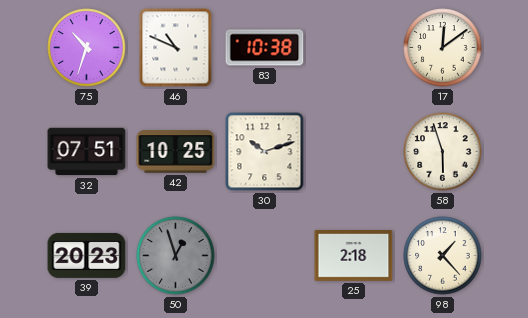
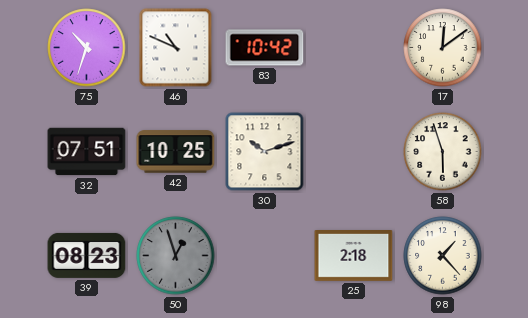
83: 10:38 -> 10:42
39: 20:23 -> 08:23
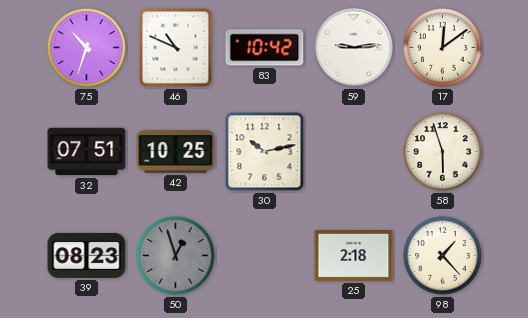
59: none -> 9:14
30: 10:12 -> 10:13
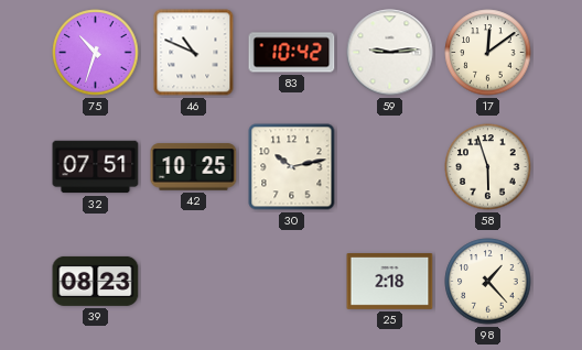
50: 12:57 -> none
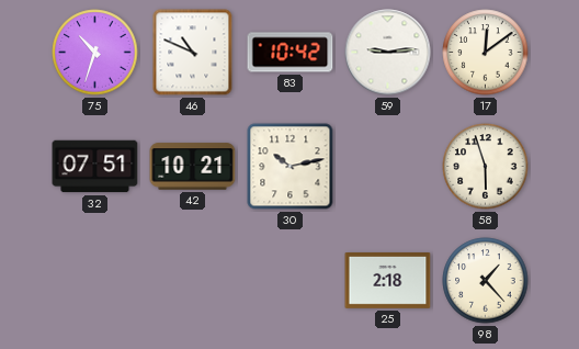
42: 10:25 -> 10:21
39: 08:23 -> none
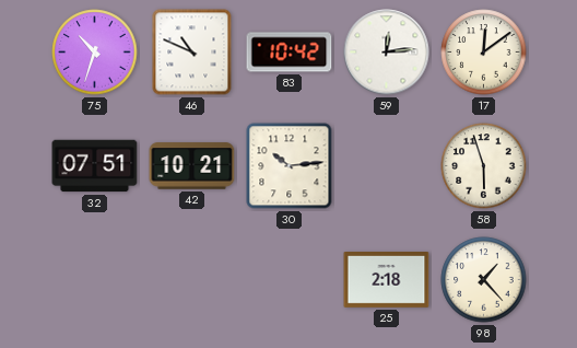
59: 9:14 -> 12:14
30: 10:13 -> 10:14
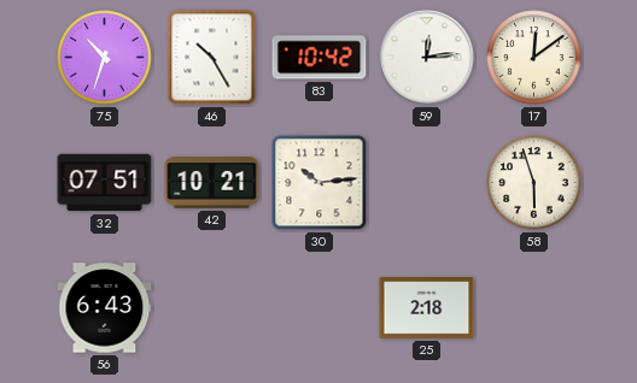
46: 10:49 -> 10:25
56: none -> 6:43
98: 1:23 -> none
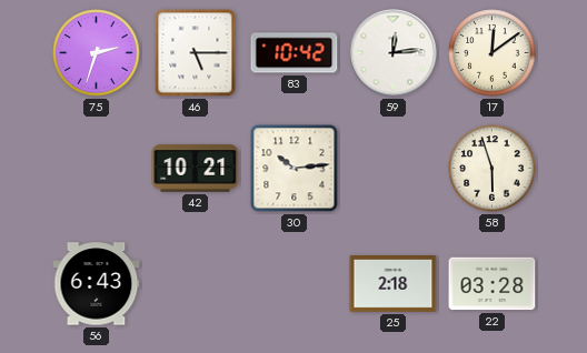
75: 10:33 -> 2:33
46: 10:25 -> 5:15
32: 07:51 -> none
22: none -> 03:28
